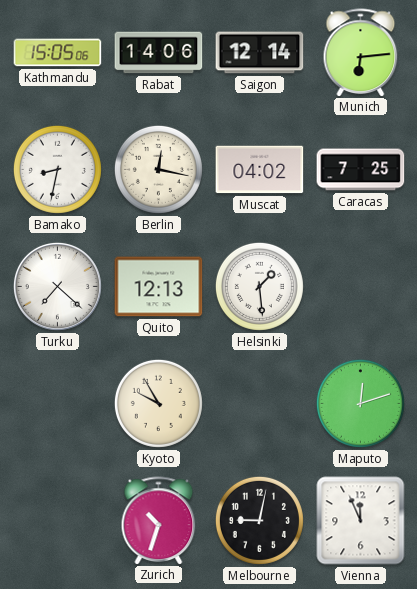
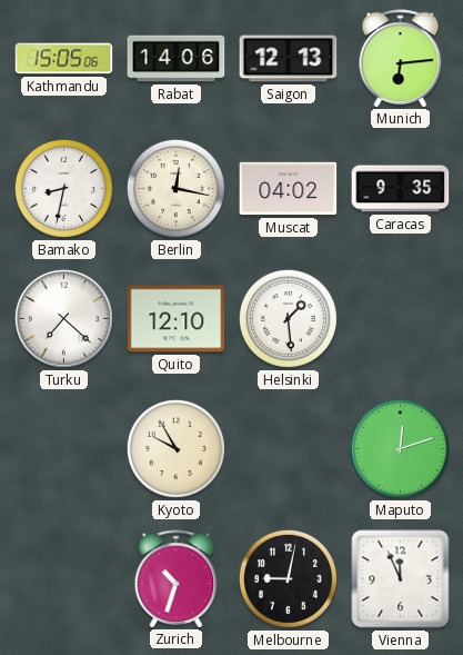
Saigon: 12:14 -> 12:13
Caracas: 7:25 -> 9:35
Quito: 12:13 -> 12:10
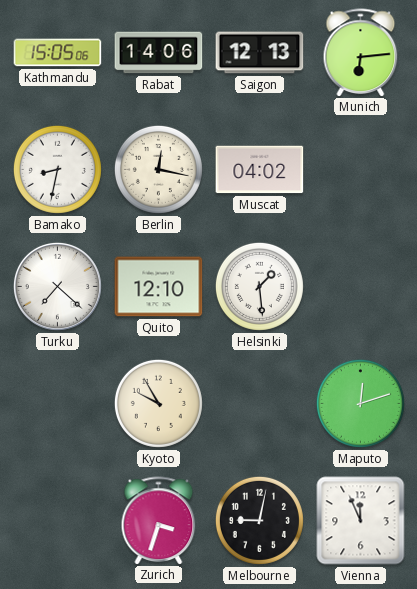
Caracas: 9:35 -> none
Zurich: 10:33 -> 3:33
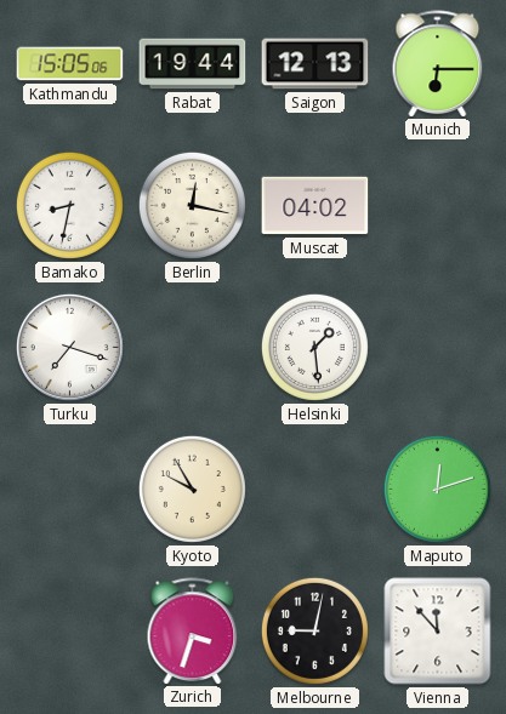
Rabat: 14:06 -> 19:44
Munich: 6:14 -> 6:15
Turku: 7:22 -> 7:18
Quito: 12:10 -> none
Vienna: 11:56 -> 11:53
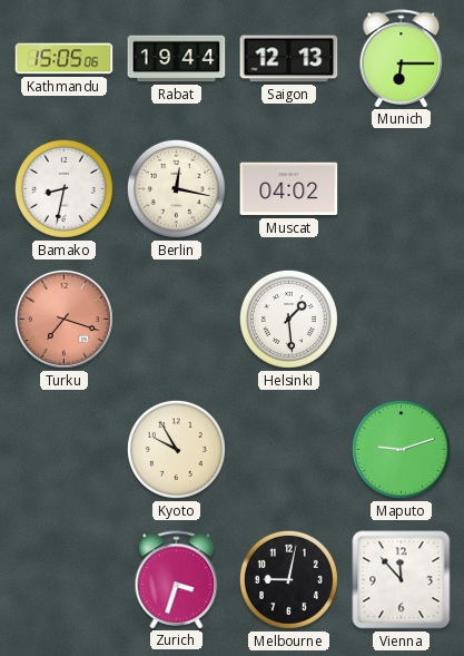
Turku dial: white -> salmon
Maputo: 12:12 -> 9:12
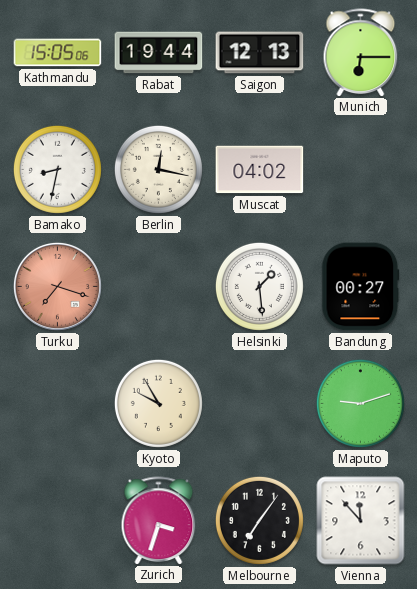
Bandung: none -> 00:27
Melbourne: 9:02 -> 7:06
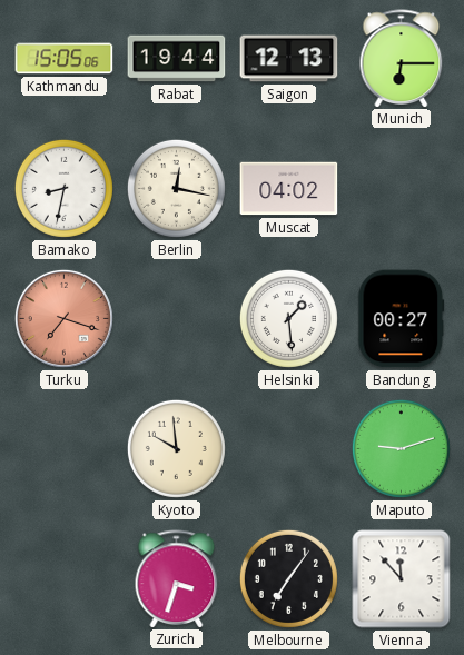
Kyoto: 9:55 -> 9:59
